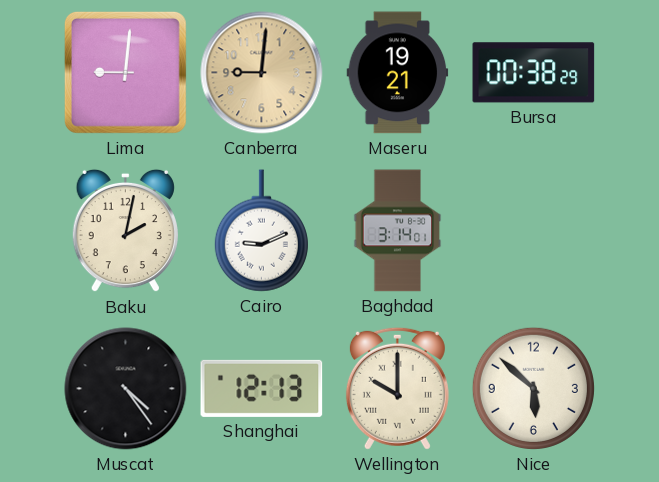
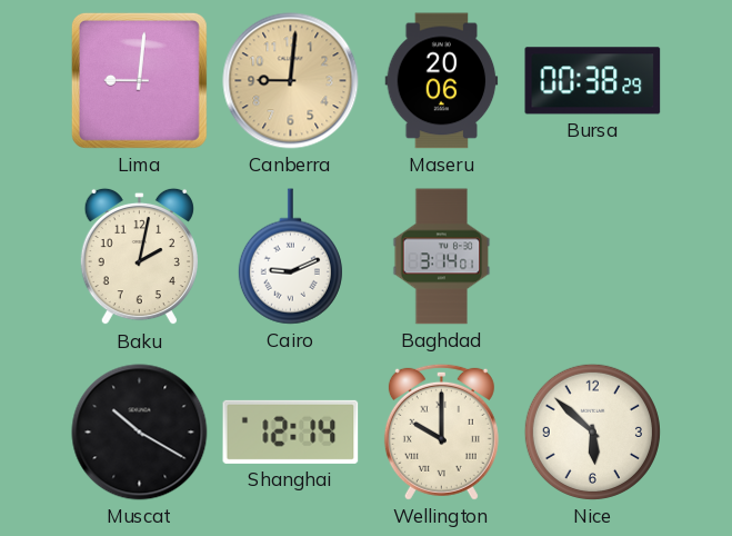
Maseru: 19:21 -> 20:06
Muscat: 4:24 -> 10:20
Shanghai: 12:13 -> 12:14
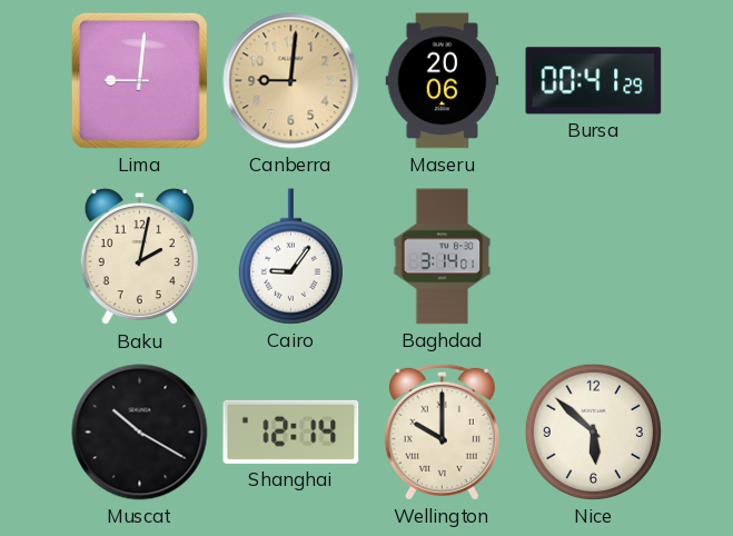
Bursa: 00:38 -> 00:41
Cairo: 9:11 -> 9:06
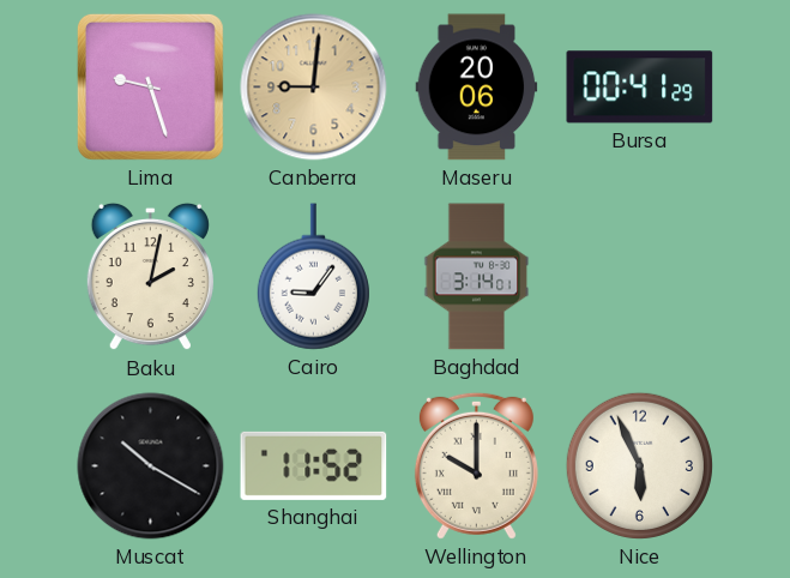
Lima: 9:01 -> 9:27
Shanghai: 12:14 -> 11:52
Nice: 5:52 -> 5:56
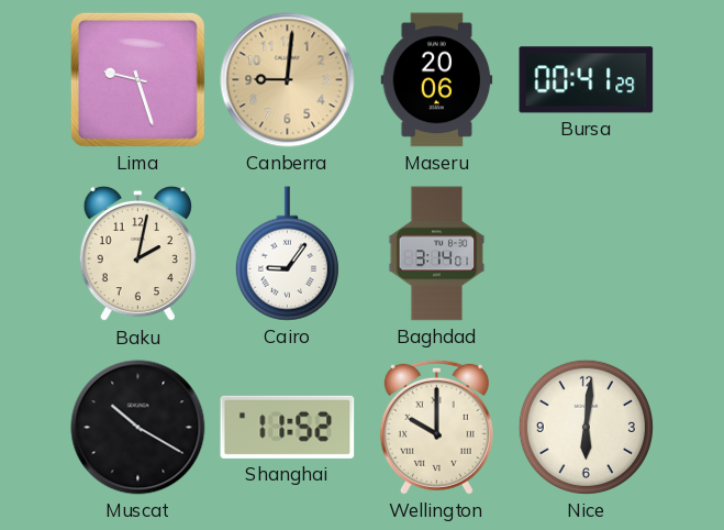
Nice: 5:56 -> 6:01
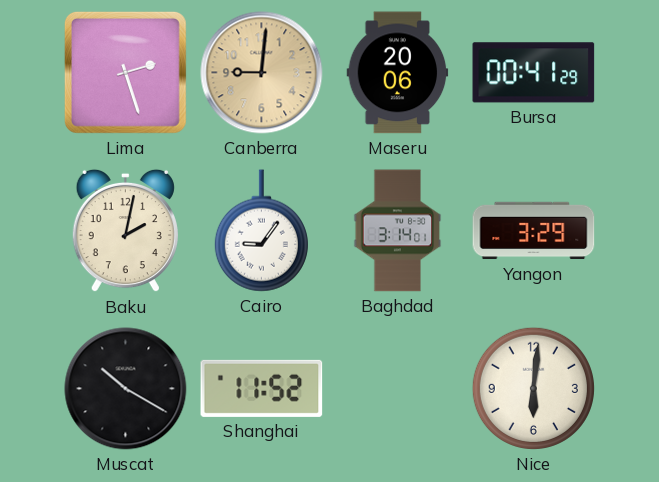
Lima: 9:27 -> 2:27
Yangon: none -> 3:29
Wellington: 10:00 -> none
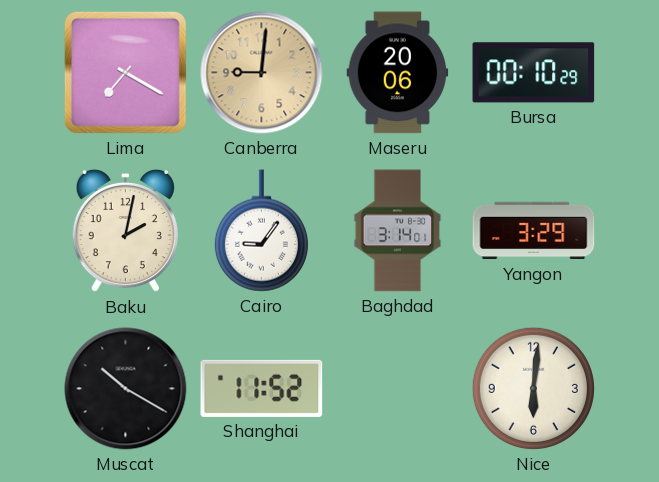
Lima: 2:27 -> 7:20
Bursa: 00:41 -> 00:10
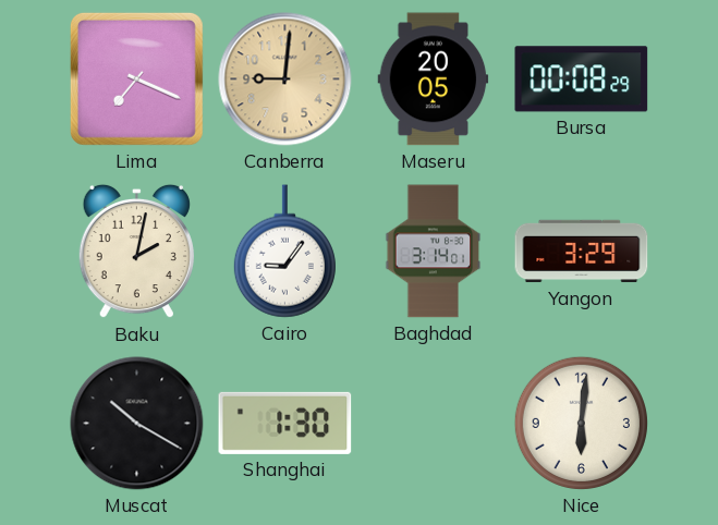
Lima: 7:20 -> 7:19
Maseru: 20:06 -> 20:05
Bursa: 00:10 -> 00:08
Shanghai: 11:52 -> 1:30
